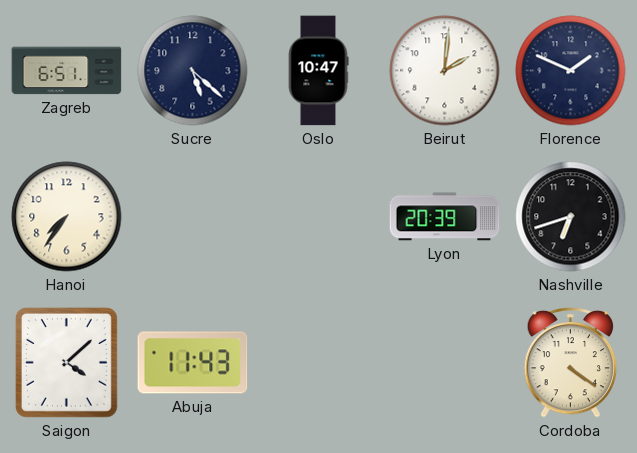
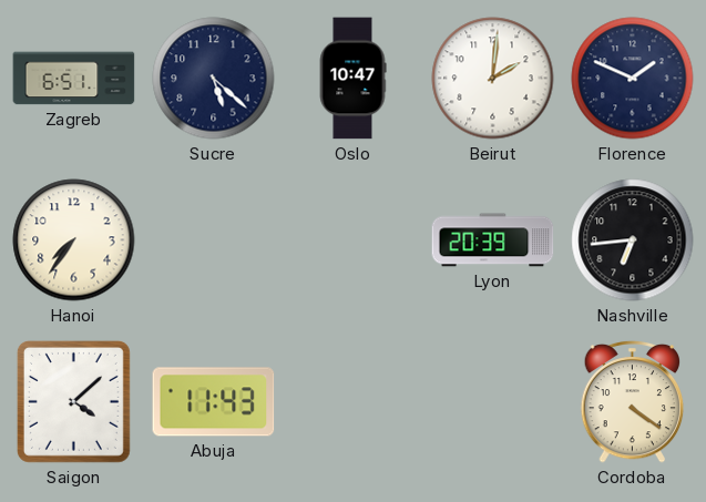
Nashville: 6:42 -> 6:44
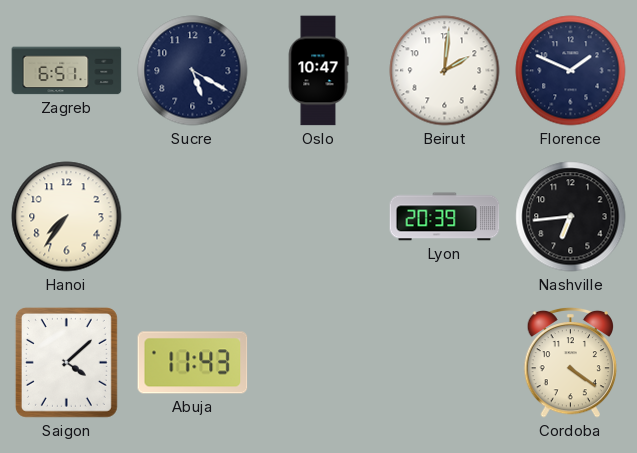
Sucre: 5:22 -> 5:20
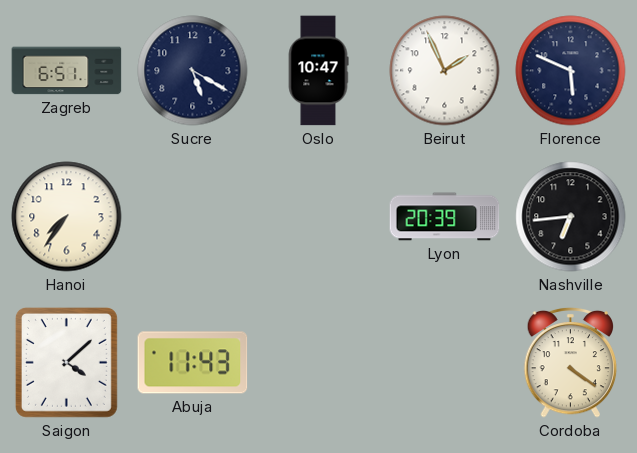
Beirut: 2:01 -> 1:56
Florence: 1:49 -> 5:49
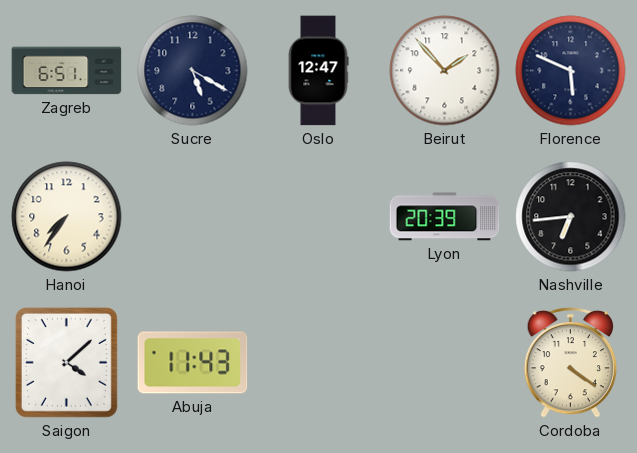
Oslo: 10:47 -> 12:47
Beirut: 1:56 -> 1:53
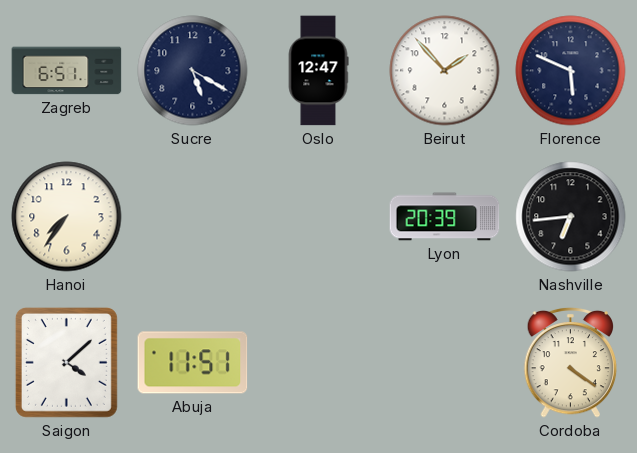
Abuja: 11:43 -> 11:51
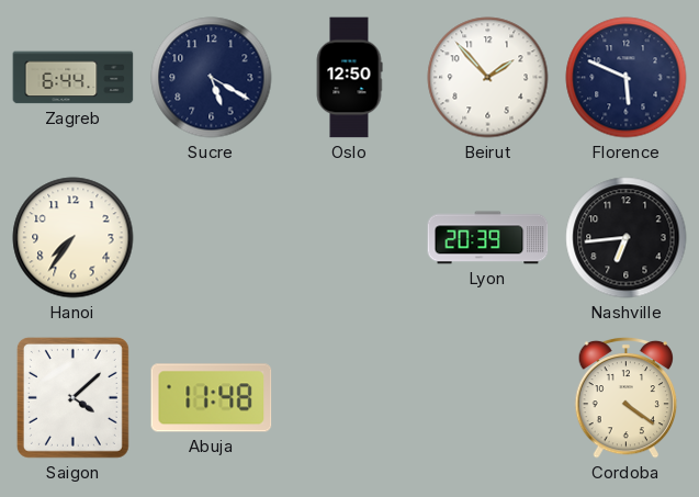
Zagreb: 6:51 -> 6:44
Oslo: 12:47 -> 12:50
Abuja: 11:51 -> 11:48
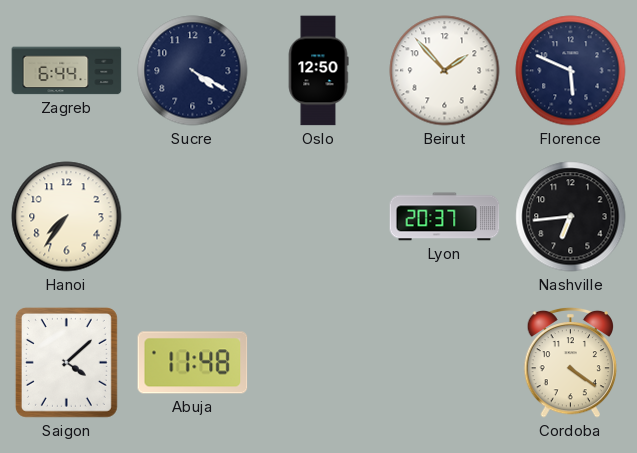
Sucre: 5:20 -> 4:20
Lyon: 20:39 -> 20:37
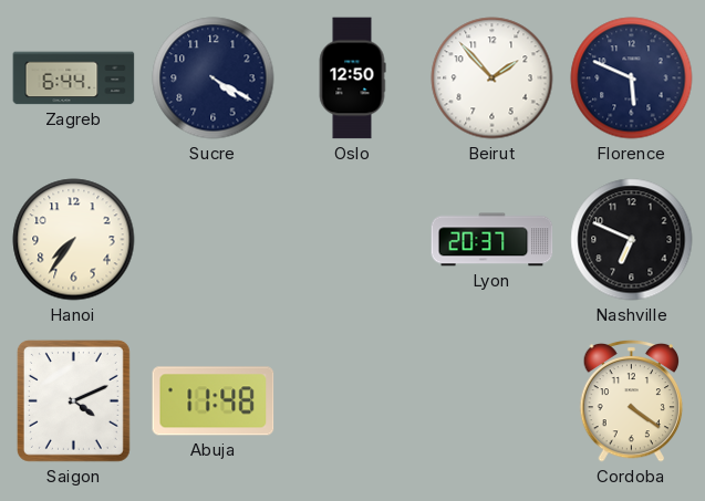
Nashville: 6:44 -> 6:49
Saigon: 4:08 -> 4:11
